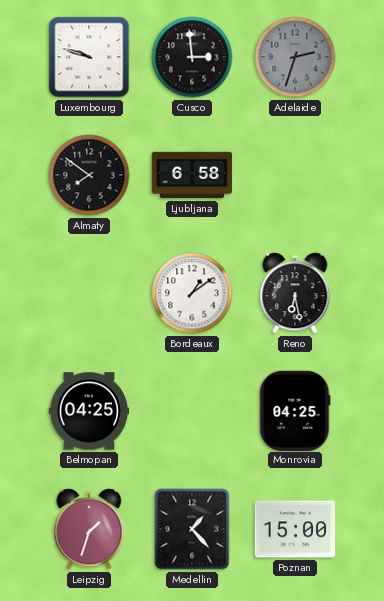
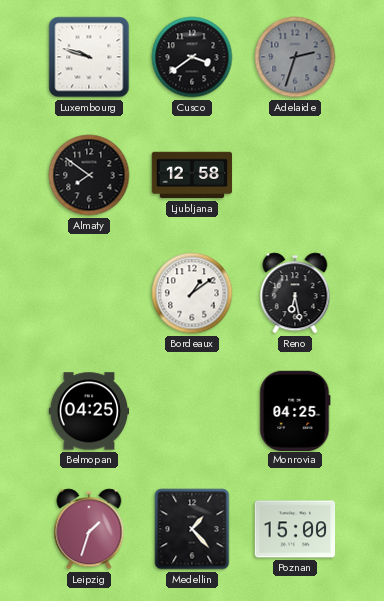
Cusco: 2:59 -> 3:39
Ljubljana: 6:58 -> 12:58
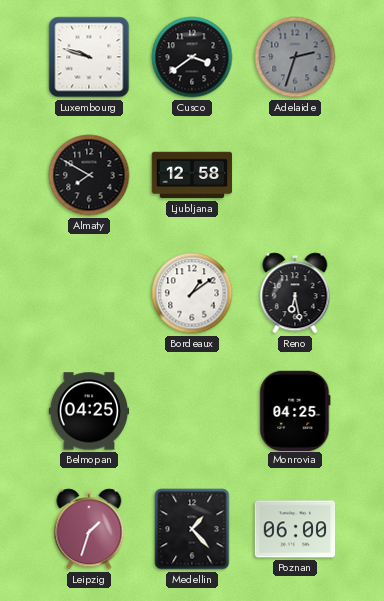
Almaty: 7:51 -> 7:50
Poznan: 15:00 -> 06:00
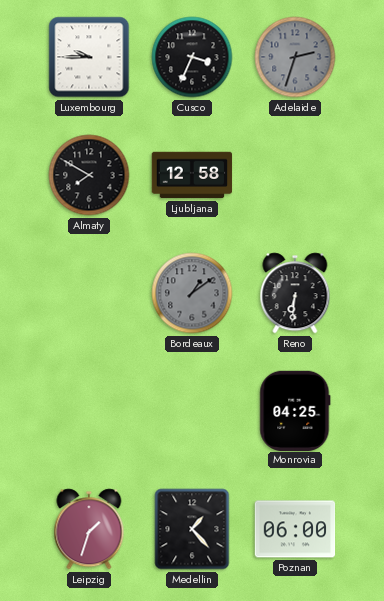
Luxembourg: 9:48 -> 9:45
Cusco: 3:39 -> 3:34
Bordeaux dial: white -> grey
Reno: 6:28 -> 6:31
Belmopan: 04:25 -> none
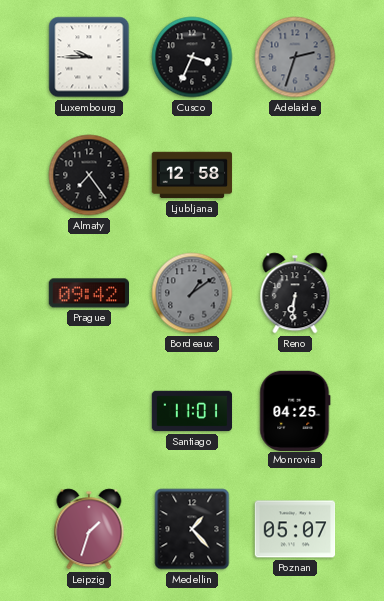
Almaty: 7:50 -> 7:24
Prague: none -> 09:42
Santiago: none -> 11:01
Poznan: 06:00 -> 05:07
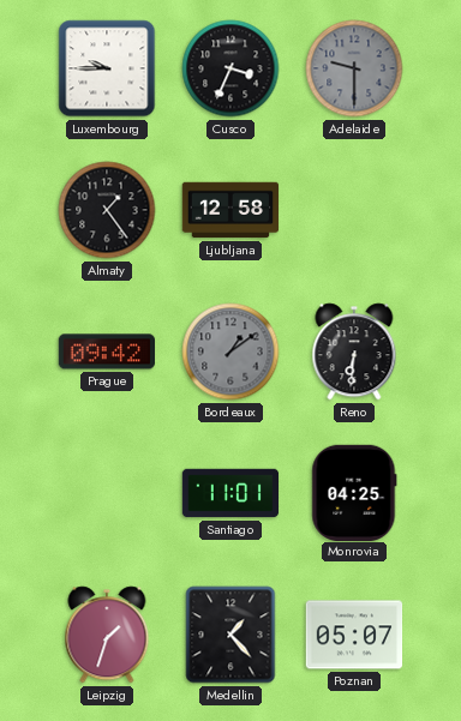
Adelaide: 2:33 -> 9:30
Almaty: 7:24 -> 1:24
